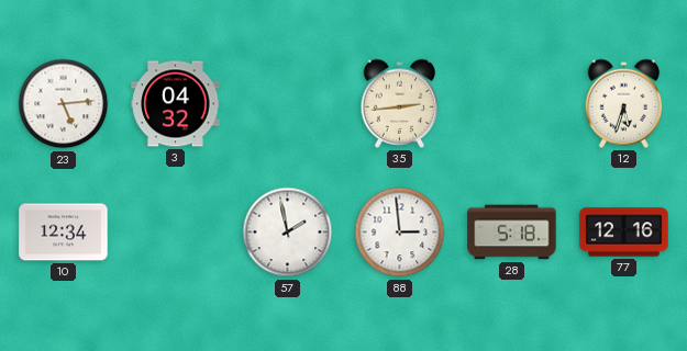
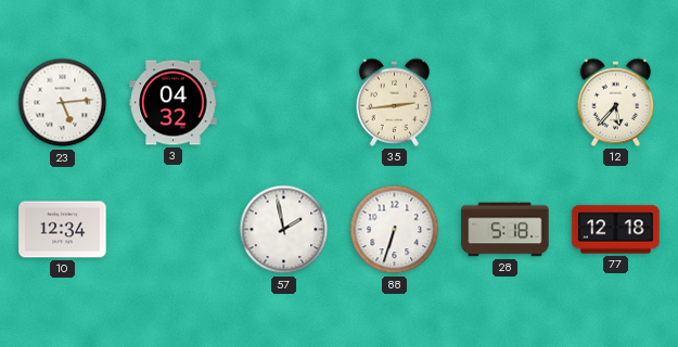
12: 5:33 -> 5:37
88: 2:59 -> 6:33
77: 12:16 -> 12:18
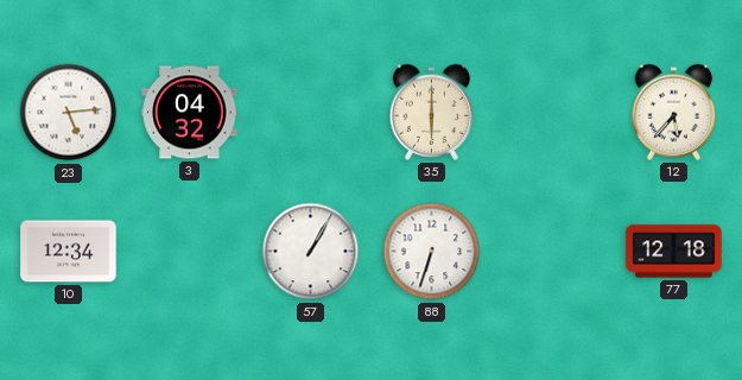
35: 2:44 -> 6:00
57: 1:58 -> 1:05
28: 5:18 -> none
